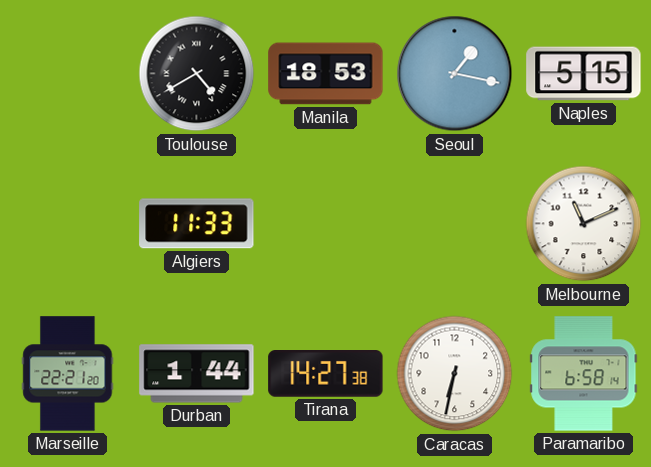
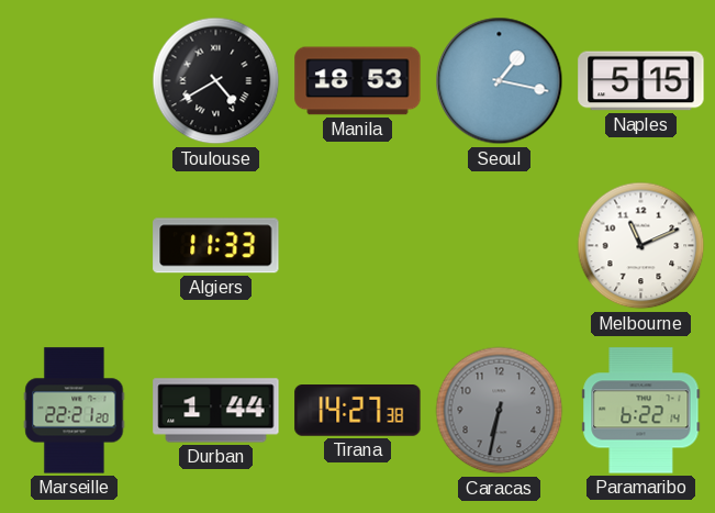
Caracas dial: white -> grey
Paramaribo: 6:58 -> 6:22
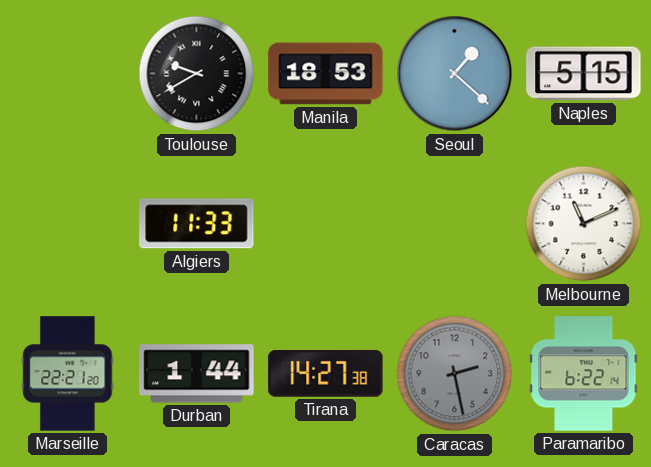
Toulouse: 4:40 -> 9:40
Seoul: 1:17 -> 1:22
Caracas: 6:32 -> 2:28
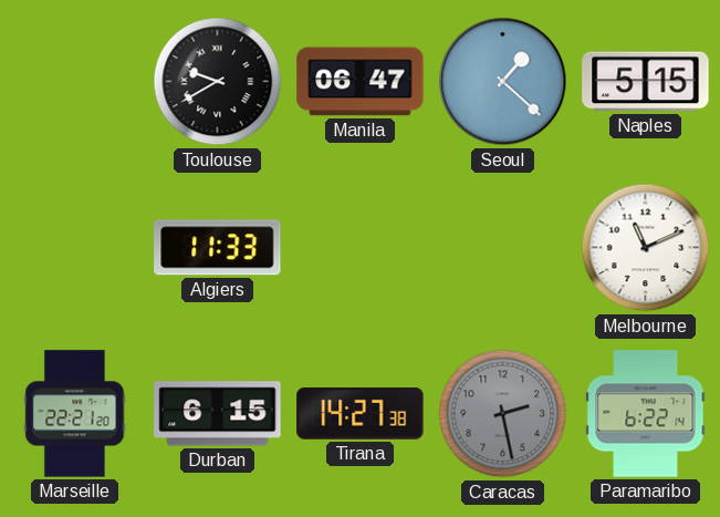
Manila: 18:53 -> 06:47
Durban: 1:44 -> 6:15
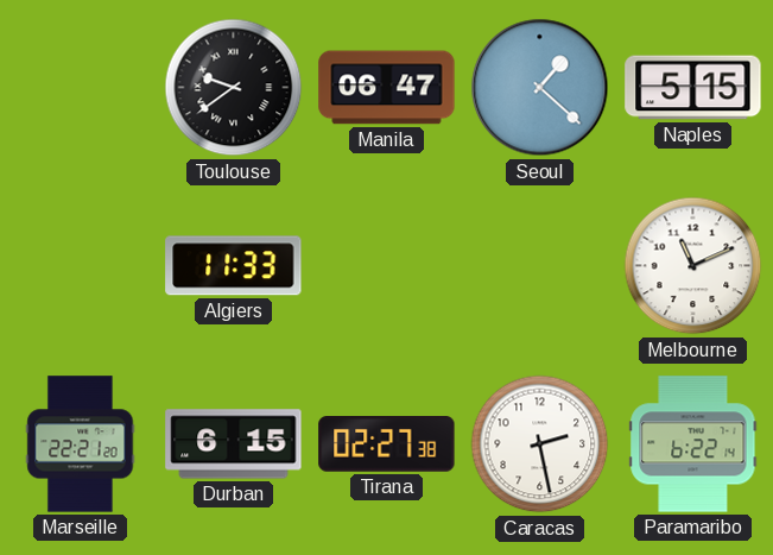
Toulouse: 9:40 -> 9:39
Tirana: 14:27 -> 02:27
Caracas dial: grey -> white
